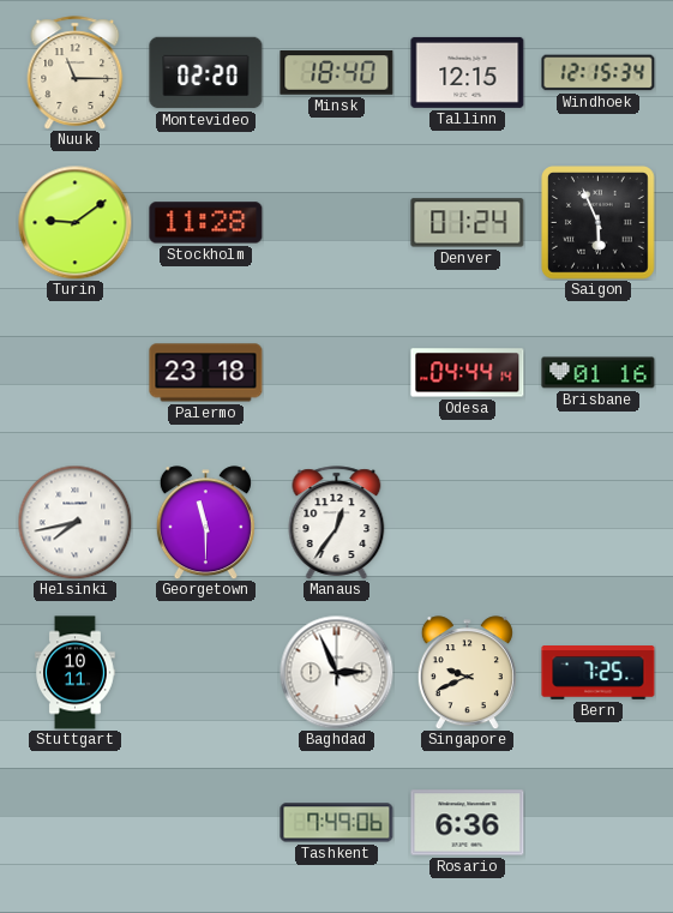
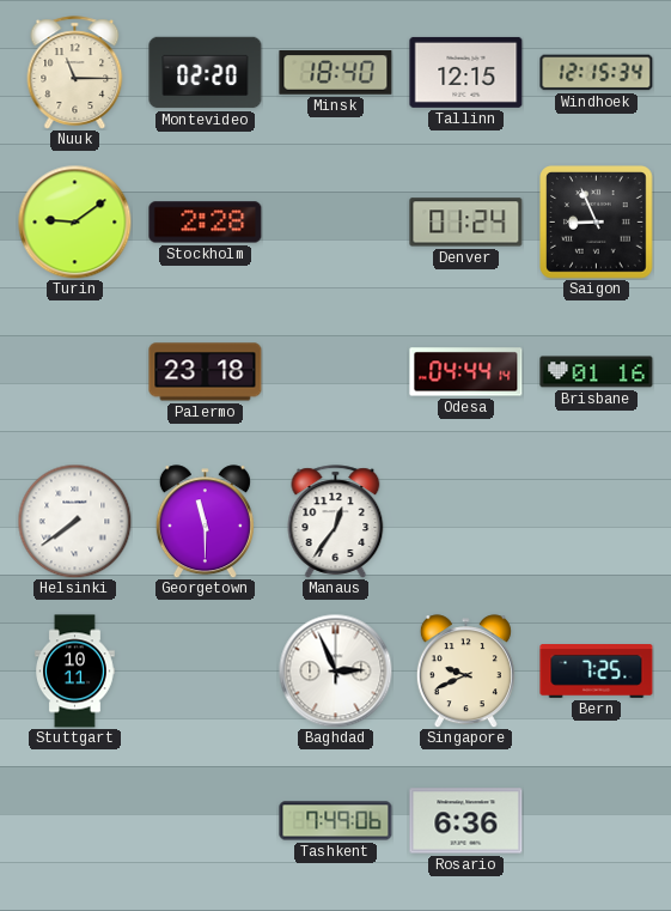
Stockholm: 11:28 -> 2:28
Saigon: 5:56 -> 8:56
Helsinki: 7:43 -> 7:39
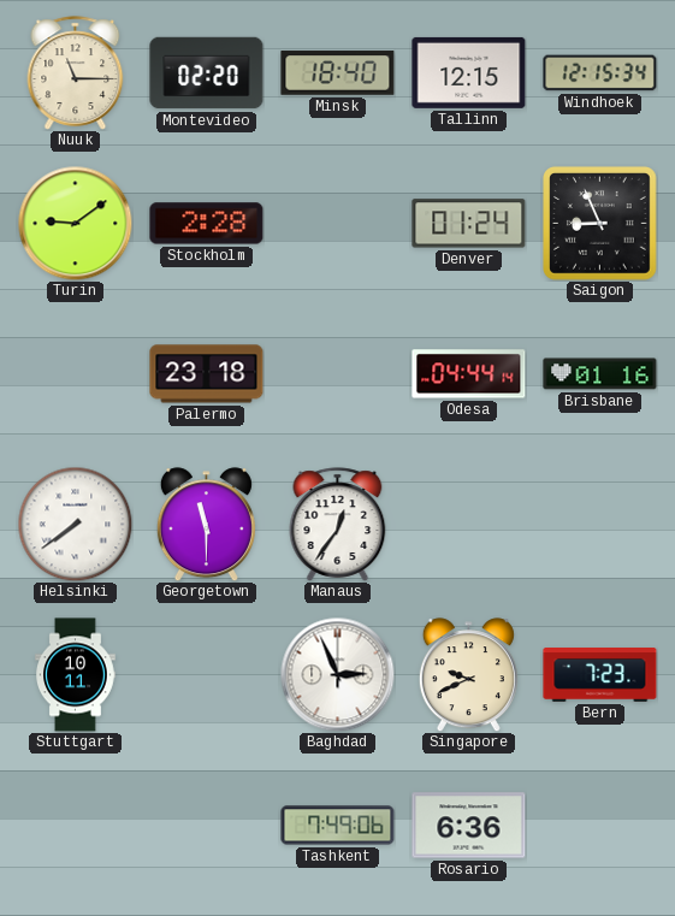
Bern: 7:25 -> 7:23
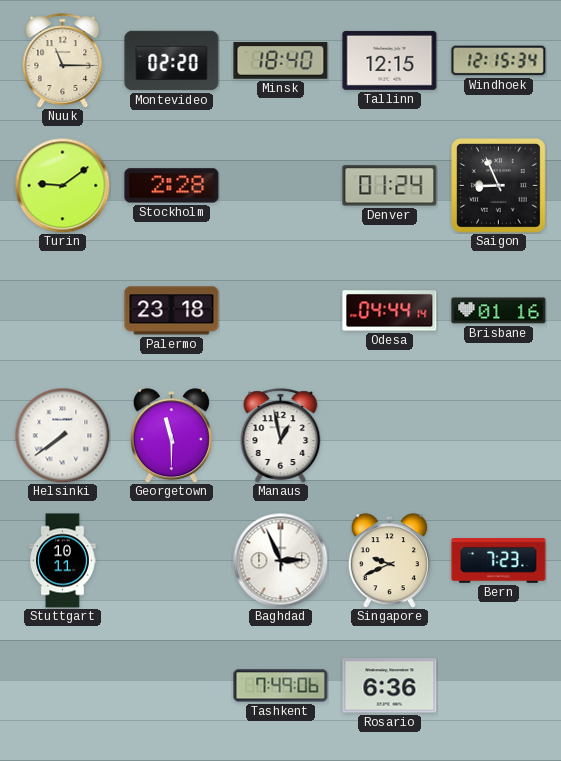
Manaus: 12:36 -> 12:58
